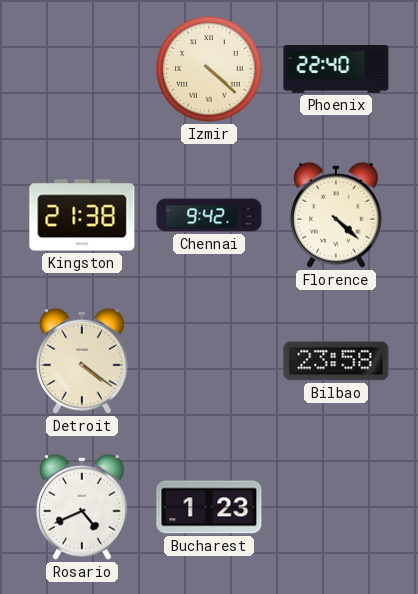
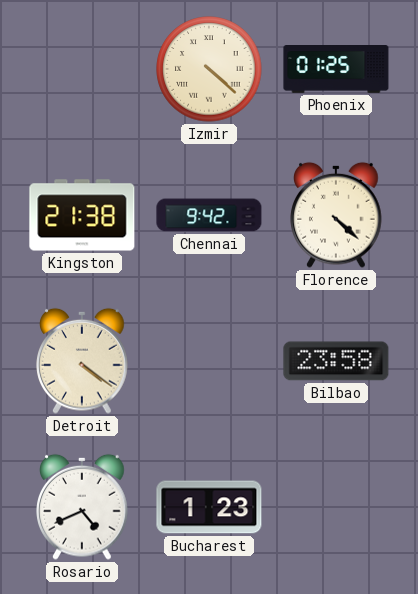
Phoenix: 22:40 -> 01:25
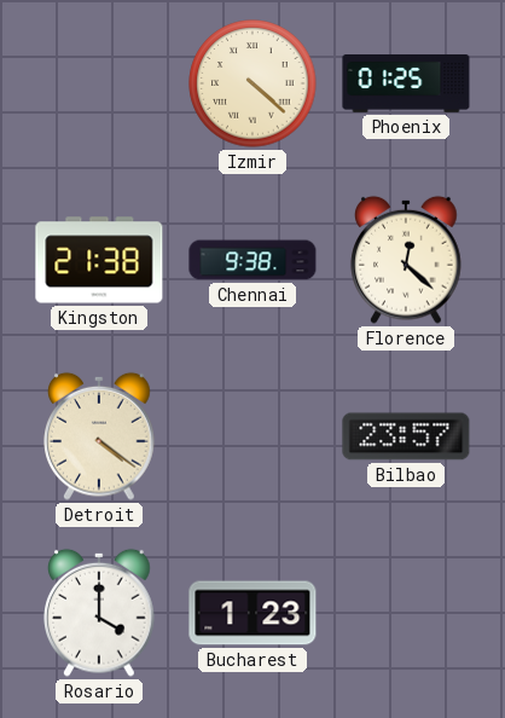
Chennai: 9:42 -> 9:38
Florence: 4:22 -> 12:22
Bilbao: 23:58 -> 23:57
Rosario: 4:41 -> 4:00
